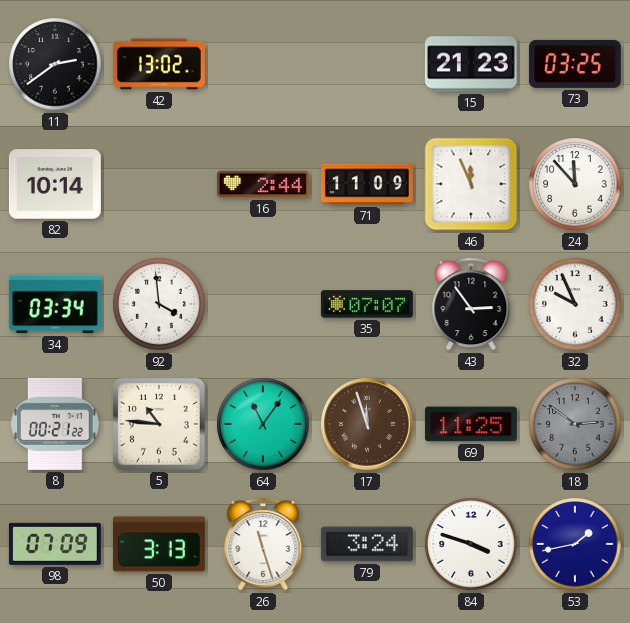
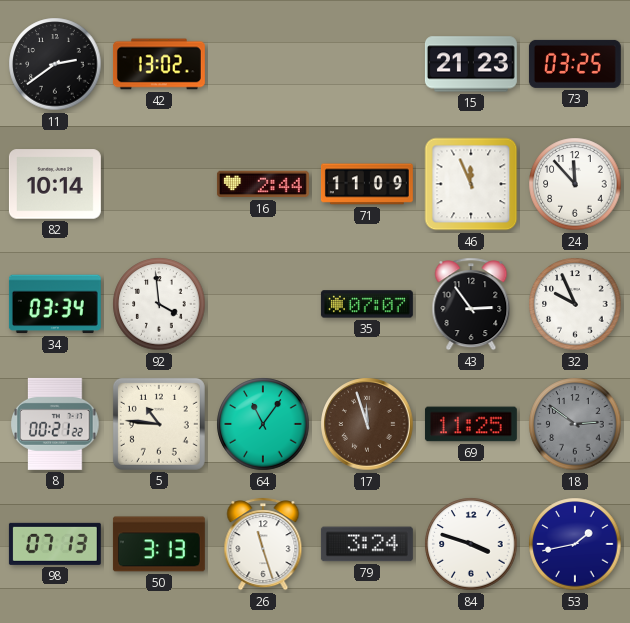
98: 07:09 -> 07:13
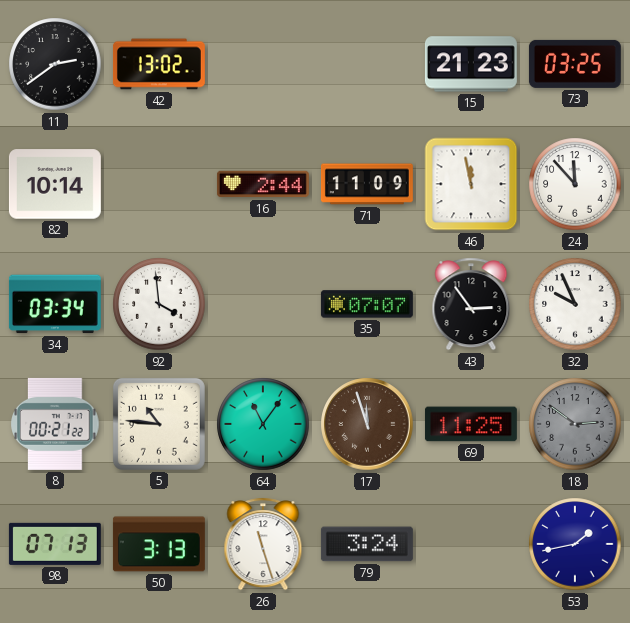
46: 11:56 -> 11:58
84: 3:48 -> none
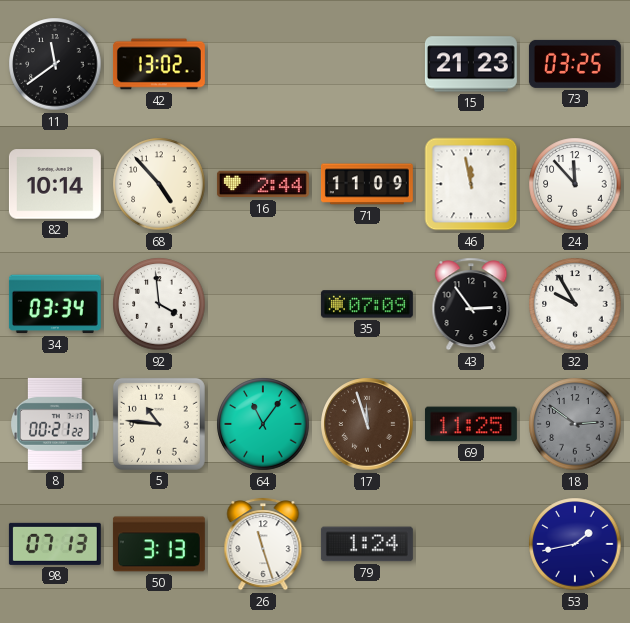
11: 2:39 -> 11:39
68: none -> 4:53
35: 07:07 -> 07:09
32: 9:56 -> 9:55
79: 3:24 -> 1:24
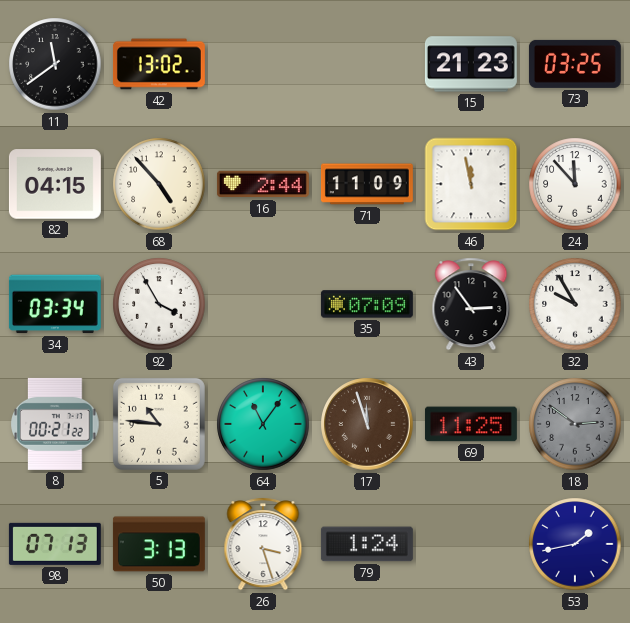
82: 10:14 -> 04:15
92: 3:59 -> 3:55
26: 11:27 -> 3:27
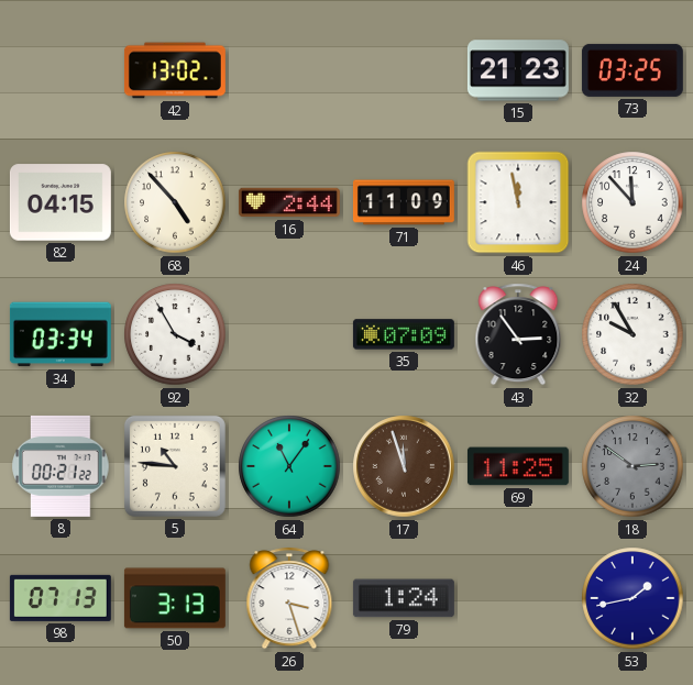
11: 11:39 -> none
